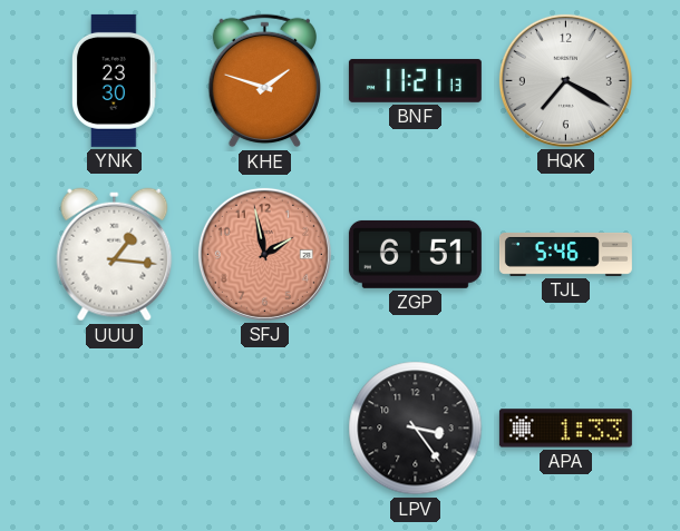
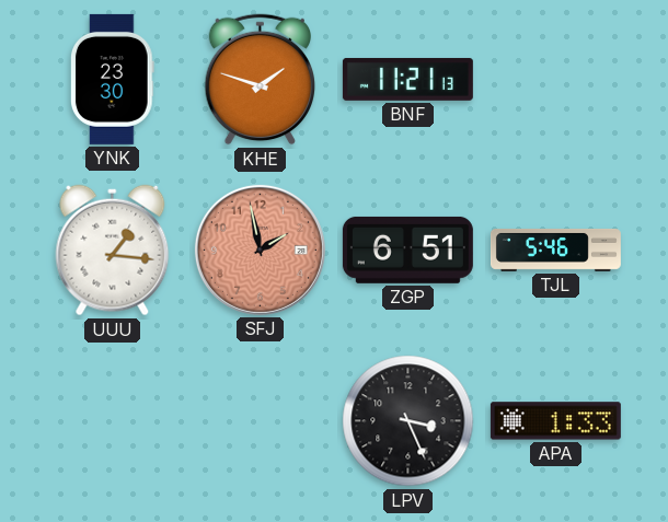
HQK: 7:20 -> none
LPV: 3:24 -> 3:26
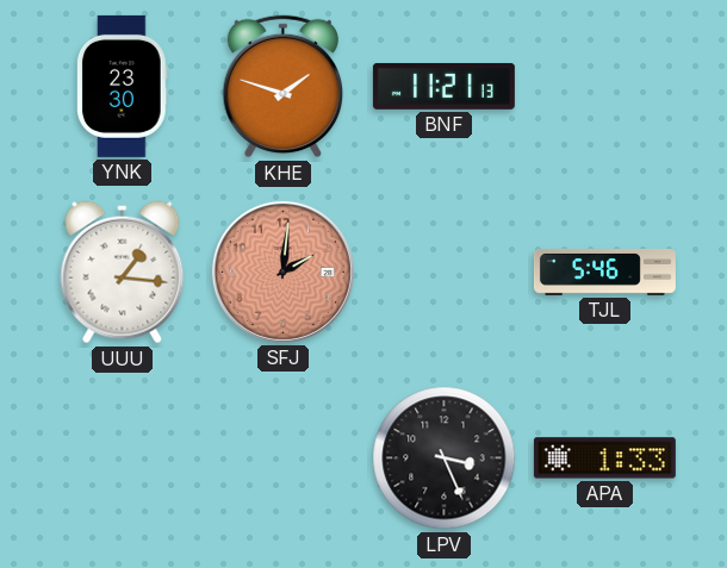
SFJ: 1:58 -> 2:01
ZGP: 6:51 -> none
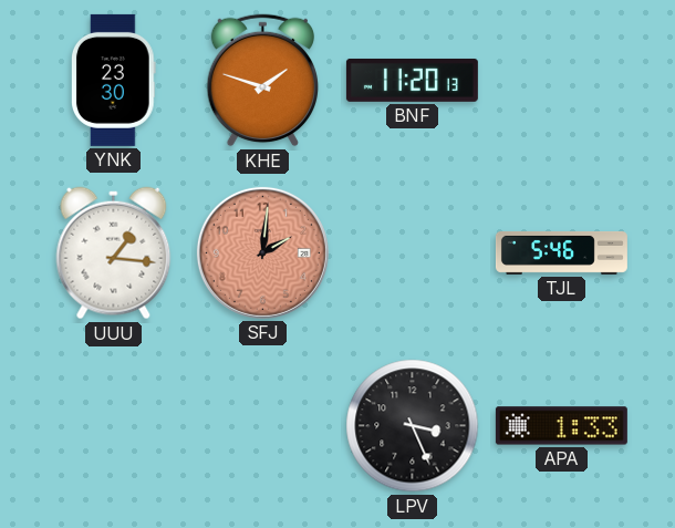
BNF: 11:21 -> 11:20
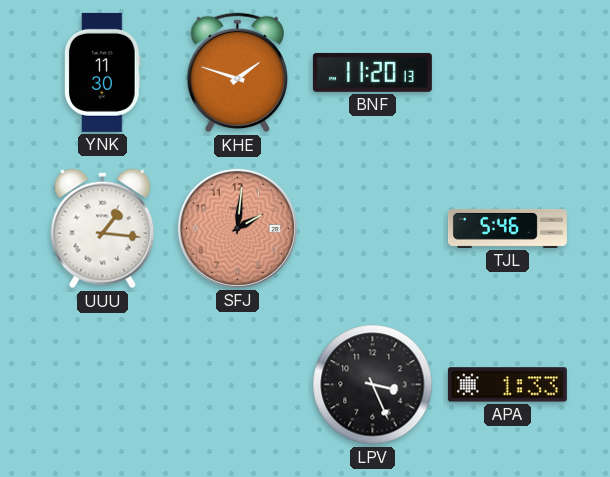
YNK: 23:30 -> 11:30
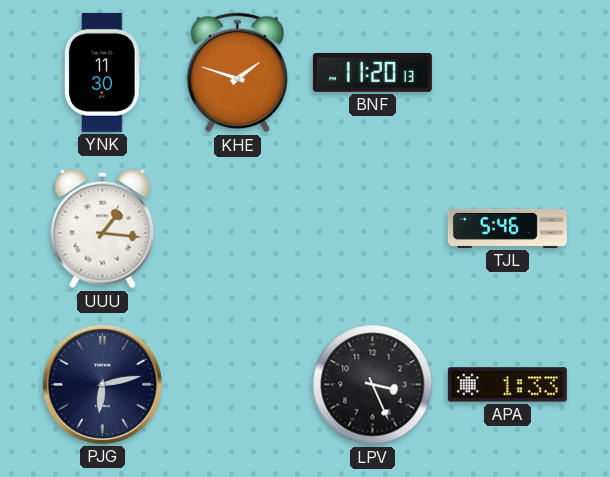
SFJ: 2:01 -> none
PJG: none -> 6:13
